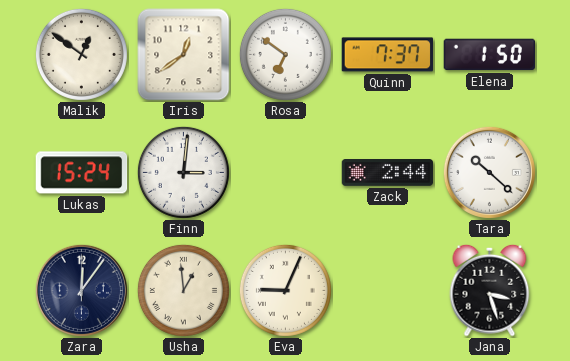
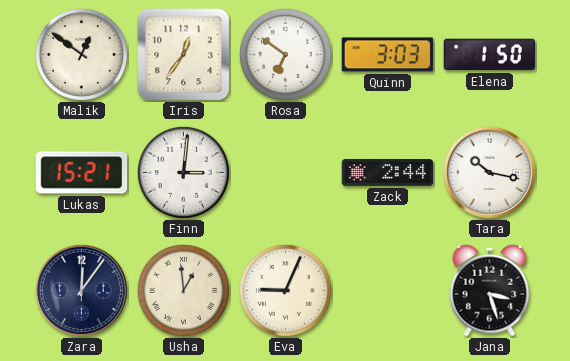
Iris: 12:39 -> 12:36
Quinn: 7:37 -> 3:03
Lukas: 15:24 -> 15:21
Tara: 10:22 -> 10:17
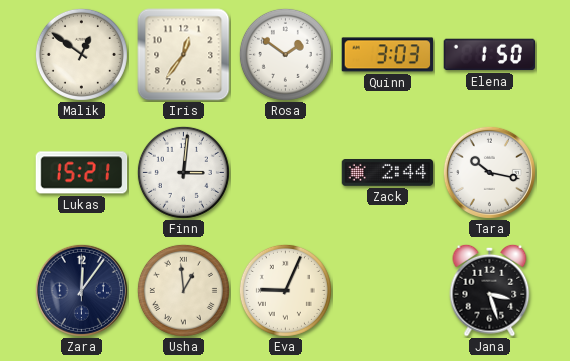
Rosa: 6:51 -> 1:51
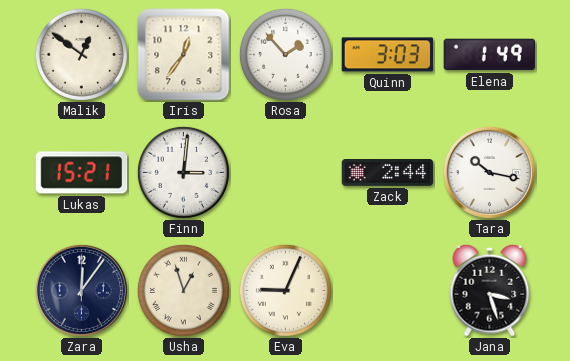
Rosa: 1:51 -> 1:53
Elena: 1:50 -> 1:49
Usha: 12:59 -> 12:57
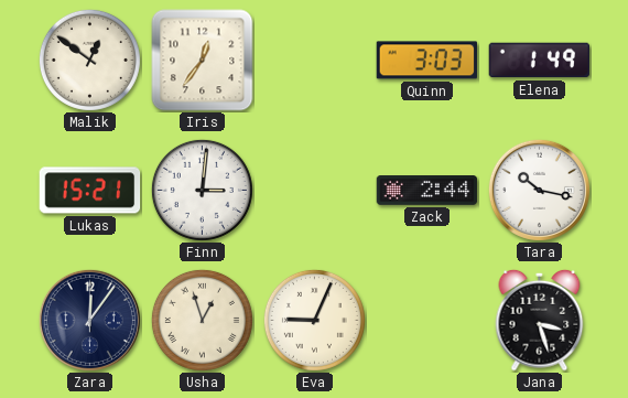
Rosa: 1:53 -> none
